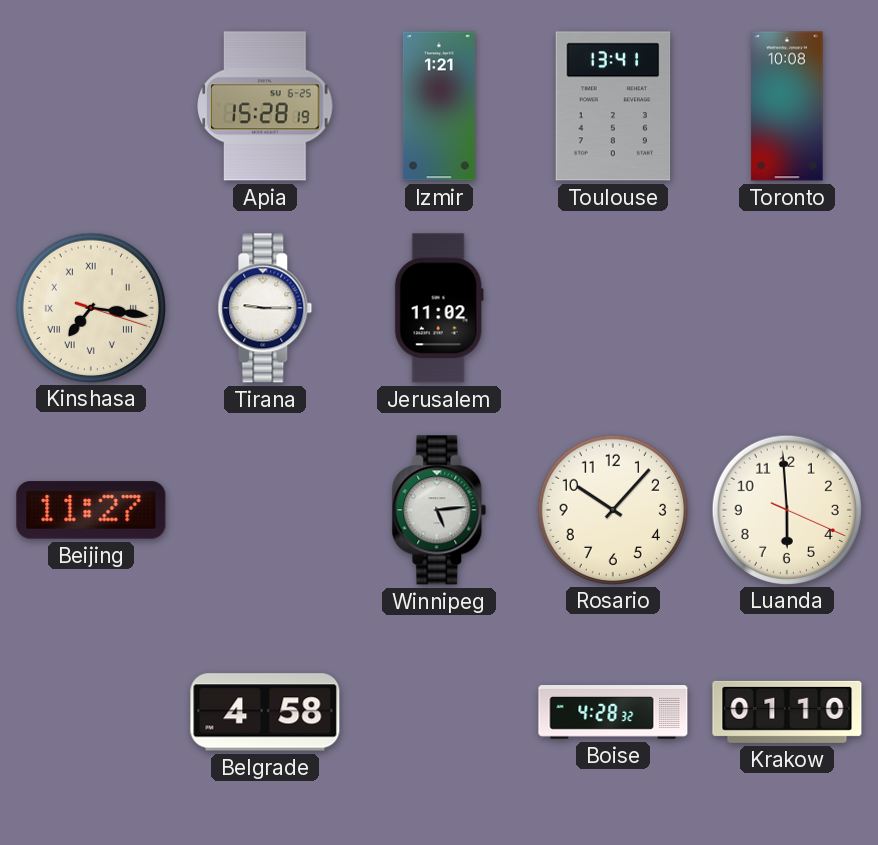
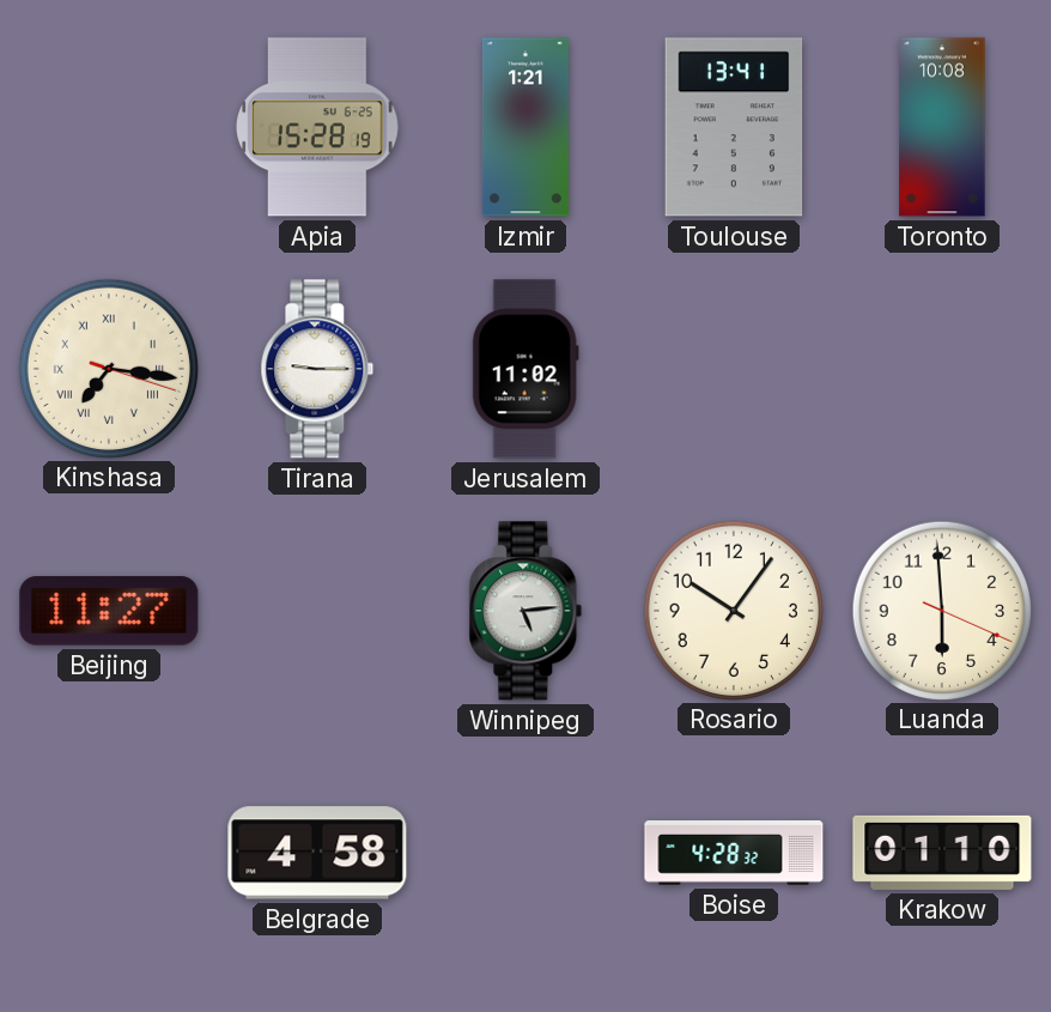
Rosario: 10:07 -> 10:06
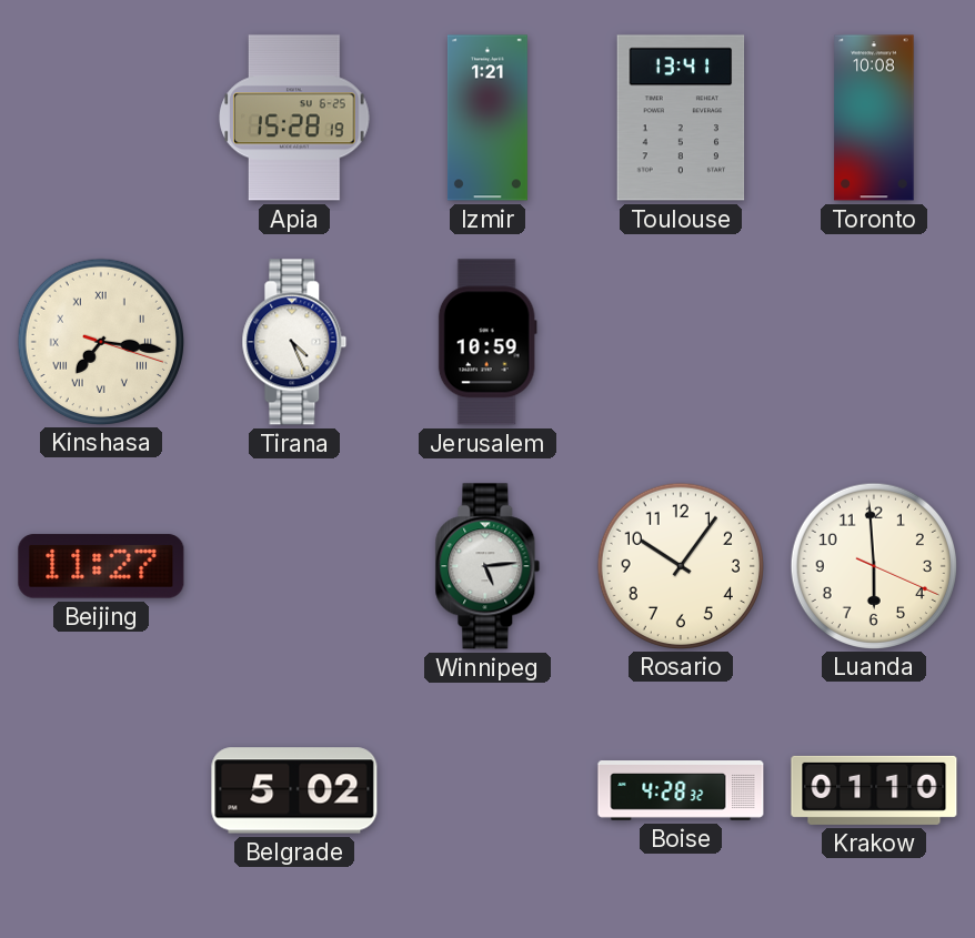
Tirana: 9:15 -> 4:26
Jerusalem: 11:02 -> 10:59
Belgrade: 4:58 -> 5:02
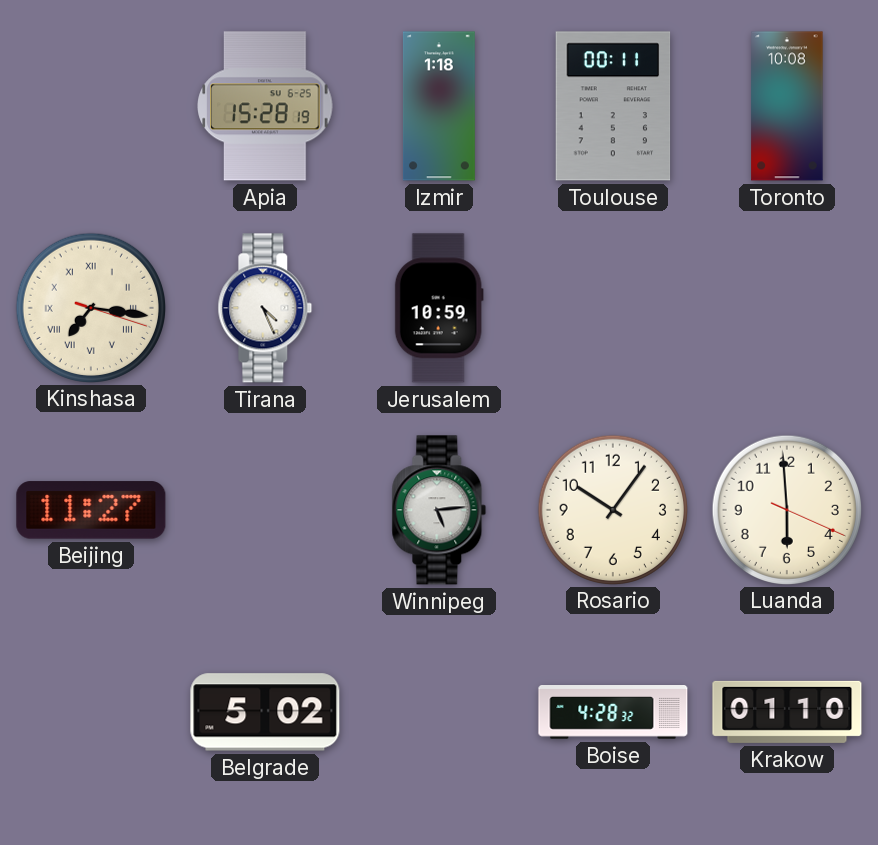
Izmir: 1:21 -> 1:18
Toulouse: 13:41 -> 00:11
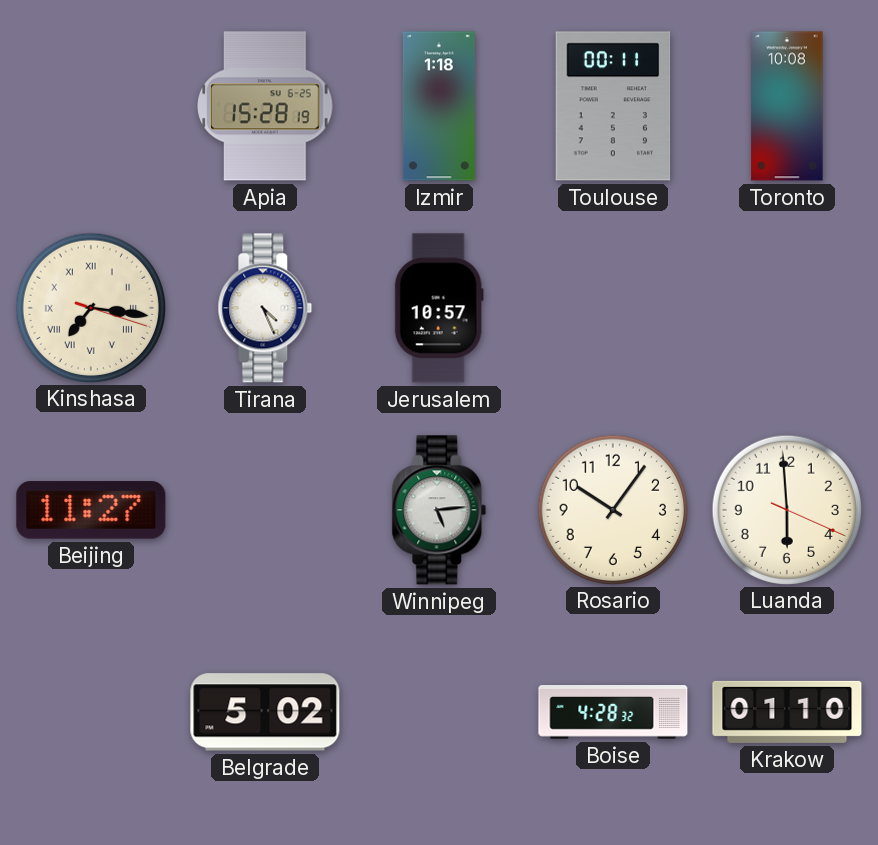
Jerusalem: 10:59 -> 10:57
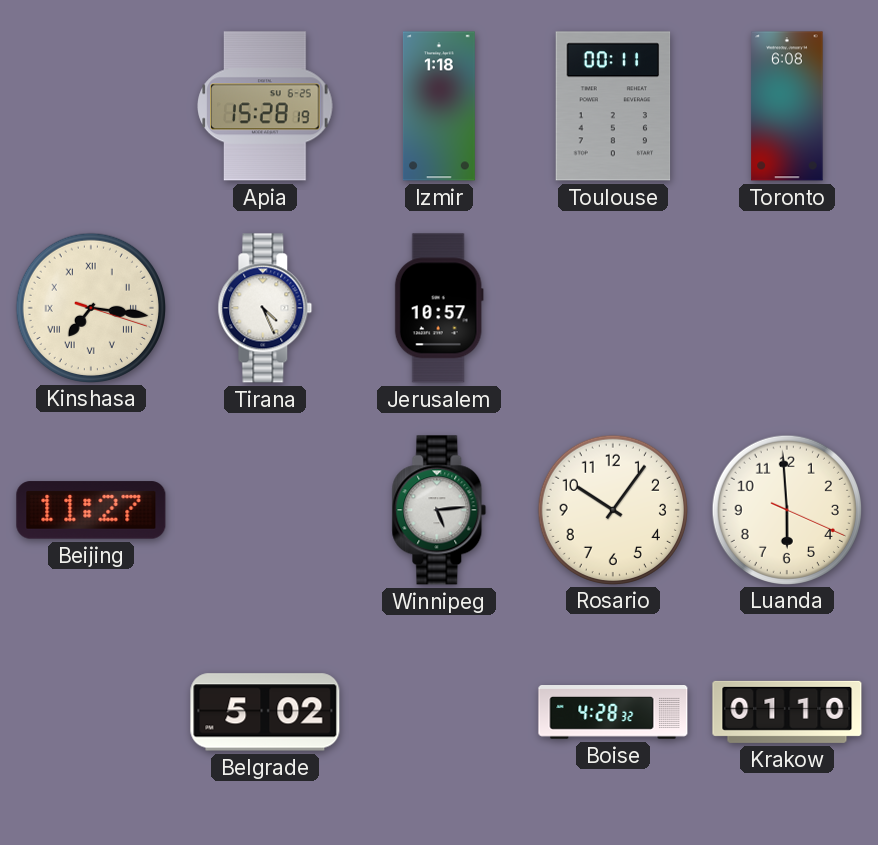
Toronto: 10:08 -> 6:08
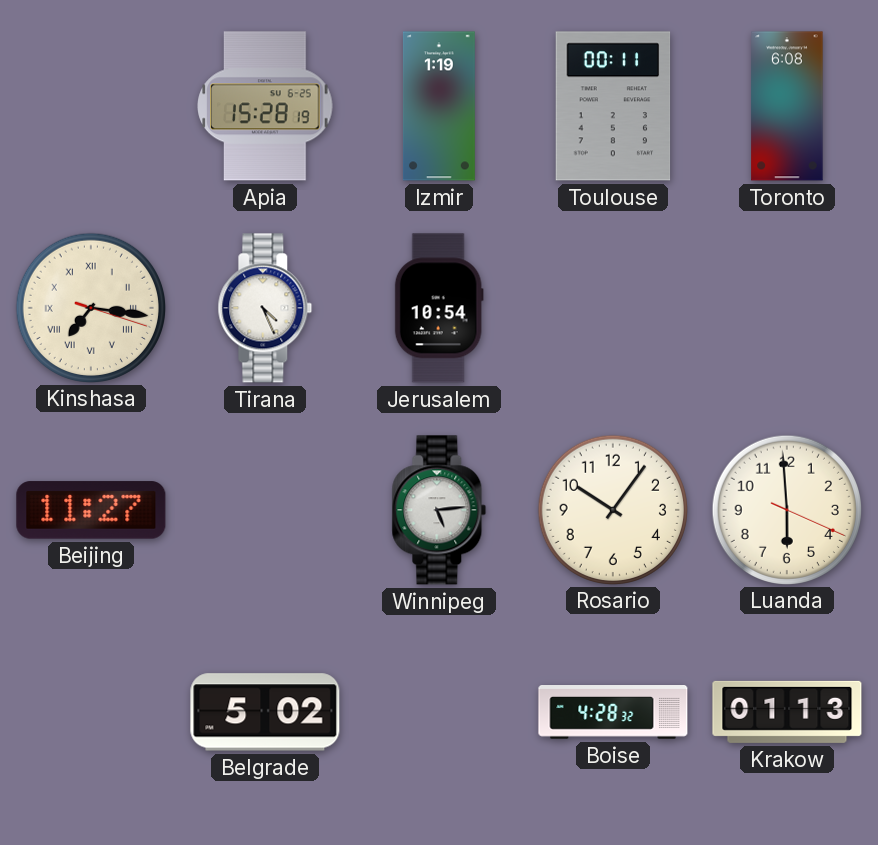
Izmir: 1:18 -> 1:19
Jerusalem: 10:57 -> 10:54
Krakow: 01:10 -> 01:13
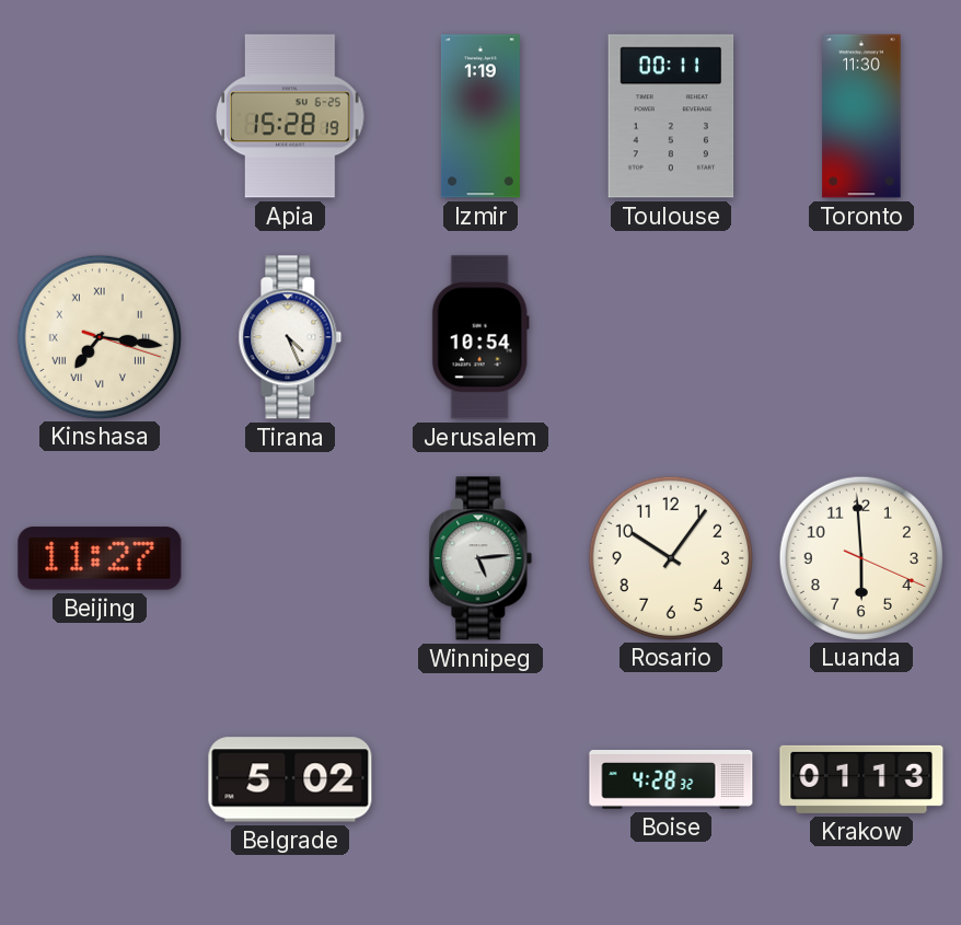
Toronto: 6:08 -> 11:30
